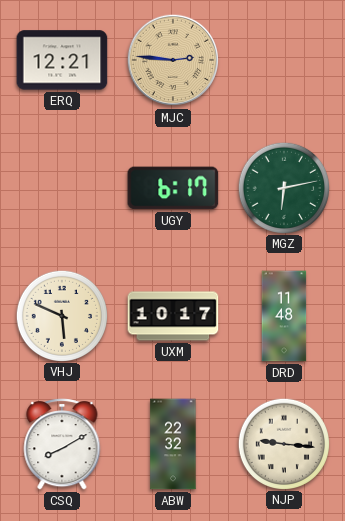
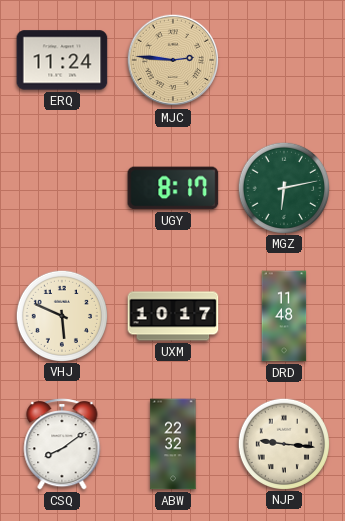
ERQ: 12:21 -> 11:24
UGY: 6:17 -> 8:17
CSQ: 8:10 -> 8:09
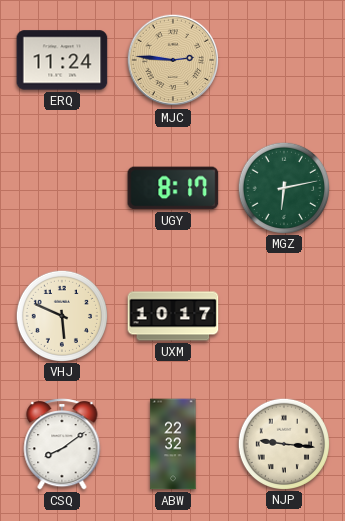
DRD: 11:48 -> none
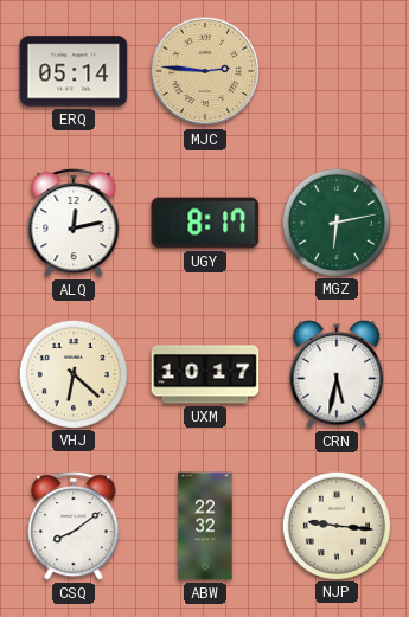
ERQ: 11:24 -> 05:14
ALQ: none -> 12:13
VHJ: 5:49 -> 6:22
CRN: none -> 5:32
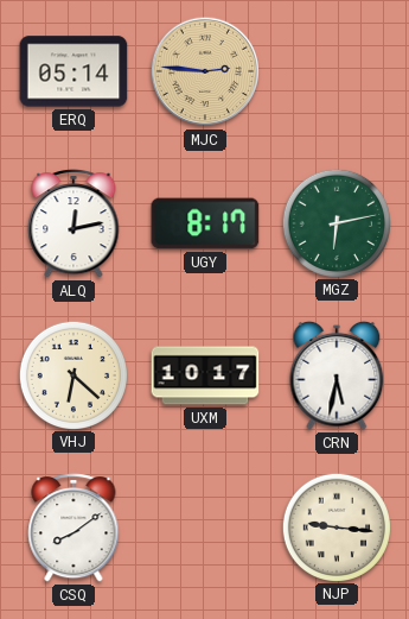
ABW: 22:32 -> none
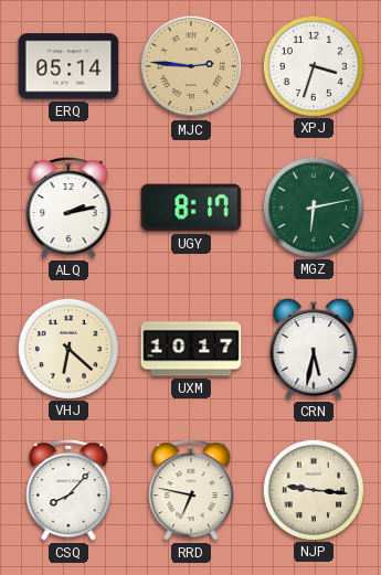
XPJ: none -> 3:33
ALQ: 12:13 -> 2:13
CSQ: 8:09 -> 8:07
RRD: none -> 6:47
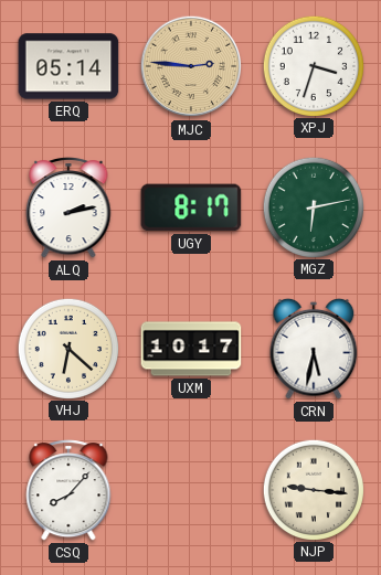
RRD: 6:47 -> none
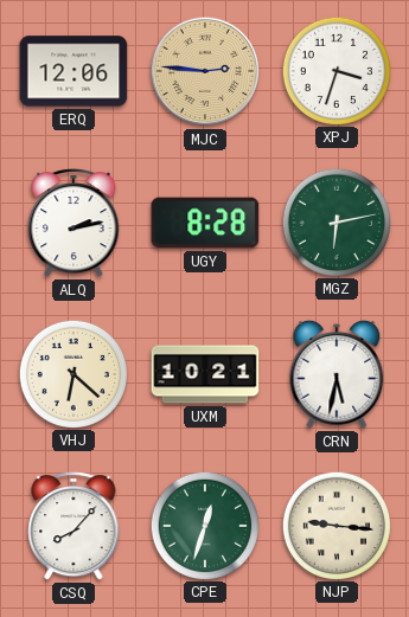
ERQ: 05:14 -> 12:06
UGY: 8:17 -> 8:28
UXM: 10:17 -> 10:21
CPE: none -> 12:33
